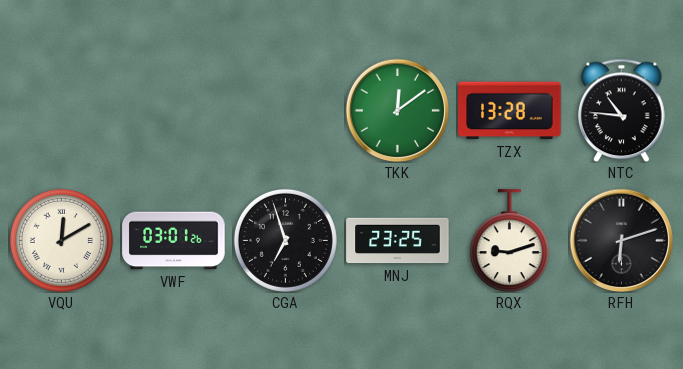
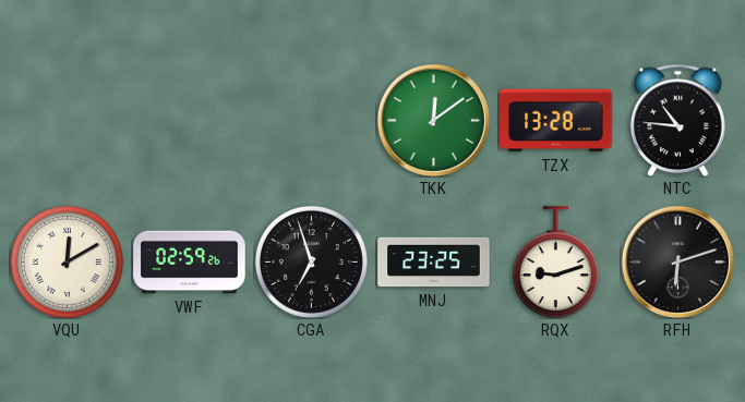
VWF: 03:01 -> 02:59
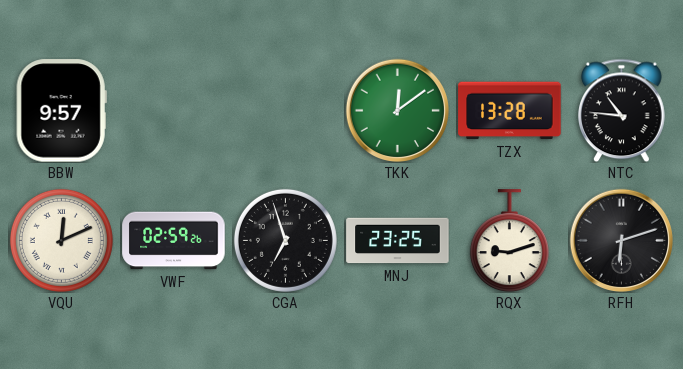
BBW: none -> 9:57
VQU: 12:10 -> 12:11
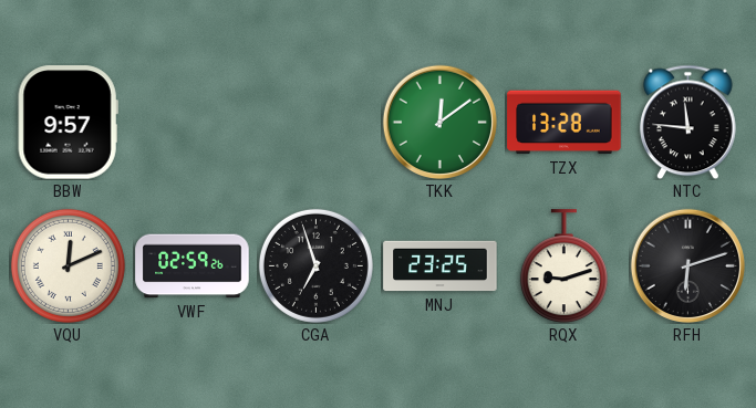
NTC: 10:46 -> 11:46
